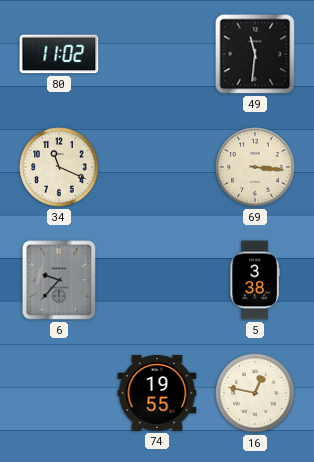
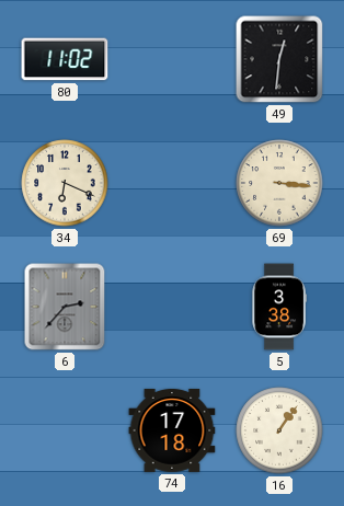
49: 11:31 -> 12:31
34: 11:19 -> 6:19
6: 9:37 -> 2:37
74: 19:55 -> 17:18
16: 12:47 -> 1:06
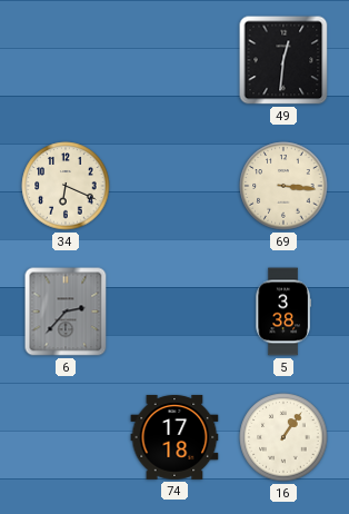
80: 11:02 -> none
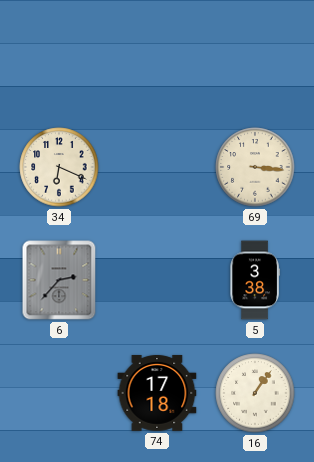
49: 12:31 -> none
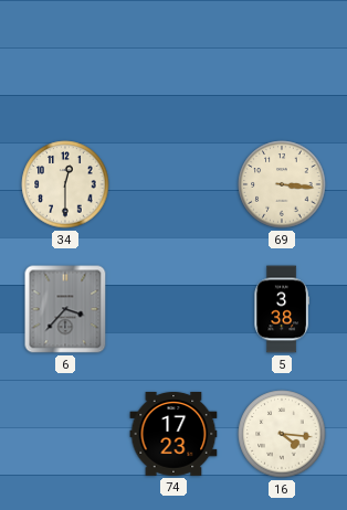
34: 6:19 -> 12:30
6: 2:37 -> 3:37
74: 17:18 -> 17:23
16: 1:06 -> 4:16
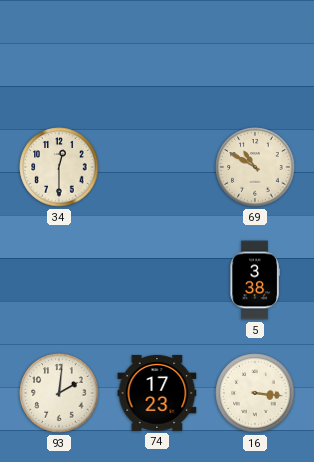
69: 3:16 -> 10:50
6: 3:37 -> none
93: none -> 2:01
16: 4:16 -> 3:16
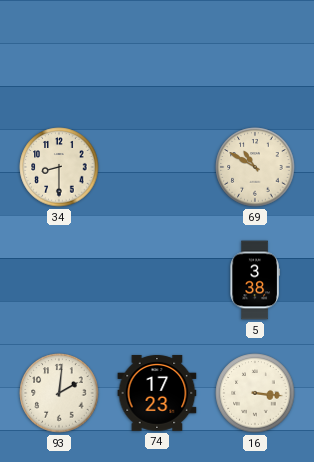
34: 12:30 -> 8:30
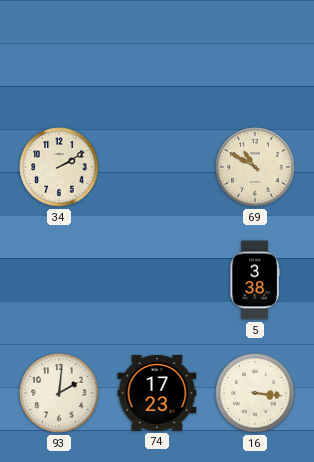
34: 8:30 -> 2:10
